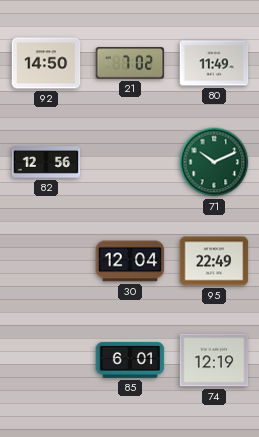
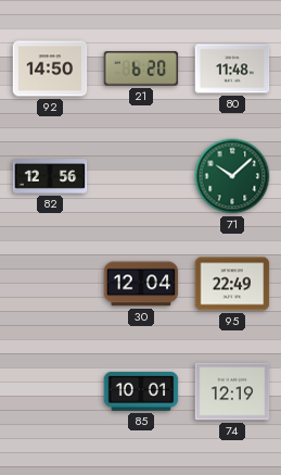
21: 7:02 -> 6:20
80: 11:49 -> 11:48
71: 10:11 -> 10:08
85: 6:01 -> 10:01
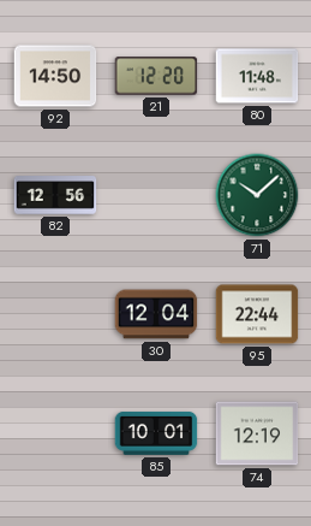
21: 6:20 -> 12:20
95: 22:49 -> 22:44
